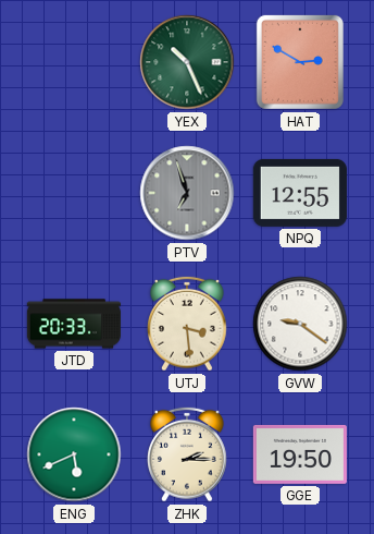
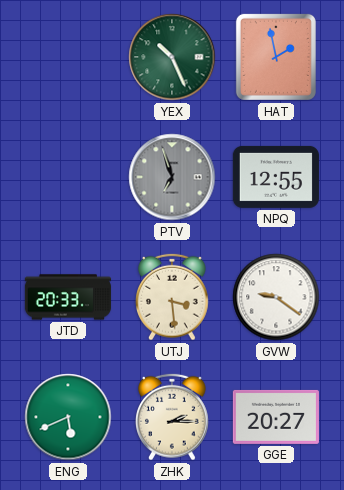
HAT: 2:50 -> 1:58
GGE: 19:50 -> 20:27
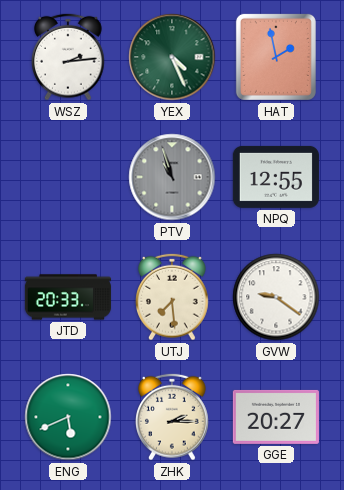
WSZ: none -> 2:14
YEX: 10:26 -> 4:26
PTV: 6:57 -> 10:57
UTJ: 3:29 -> 7:29
